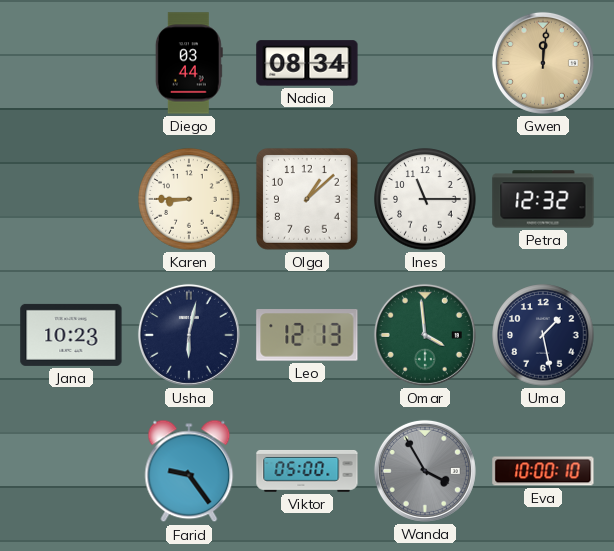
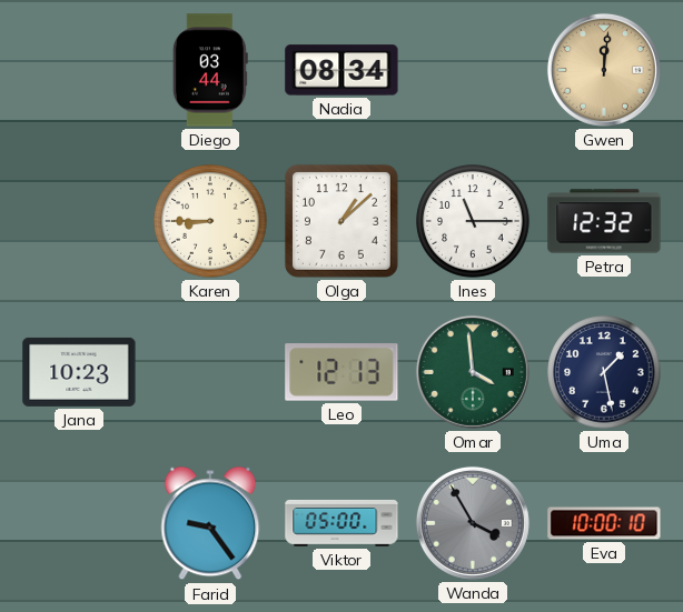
Usha: 6:02 -> none
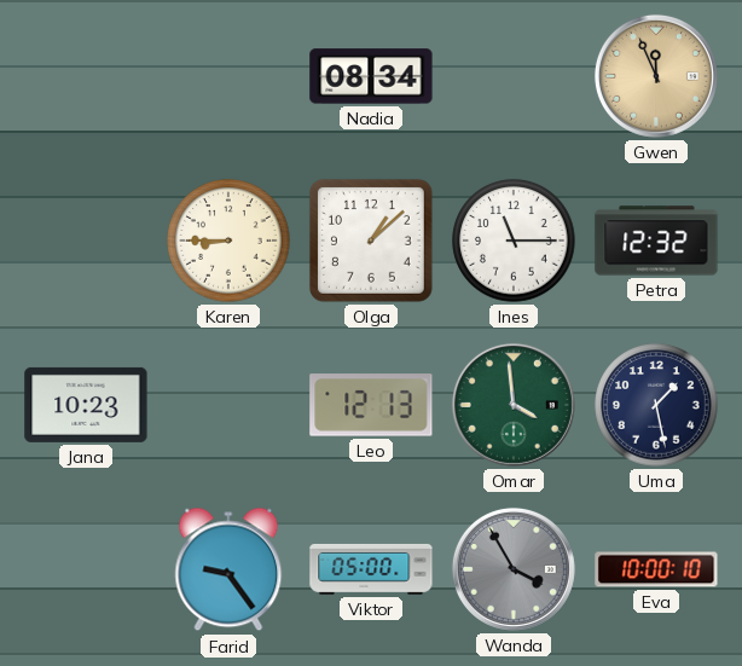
Diego: 03:44 -> none
Gwen: 12:01 -> 11:56
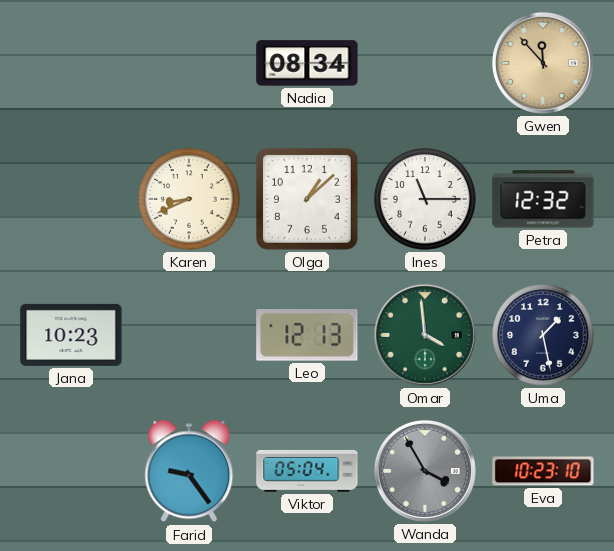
Gwen: 11:56 -> 11:53
Karen: 8:45 -> 8:41
Viktor: 05:00 -> 05:04
Eva: 10:00 -> 10:23
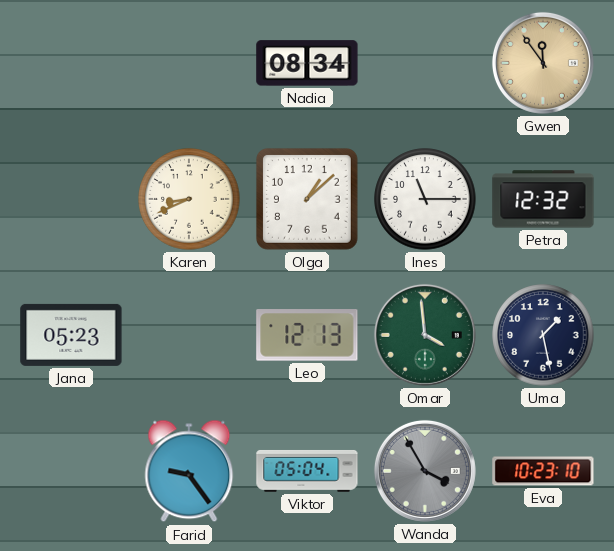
Gwen: 11:53 -> 11:54
Jana: 10:23 -> 05:23
